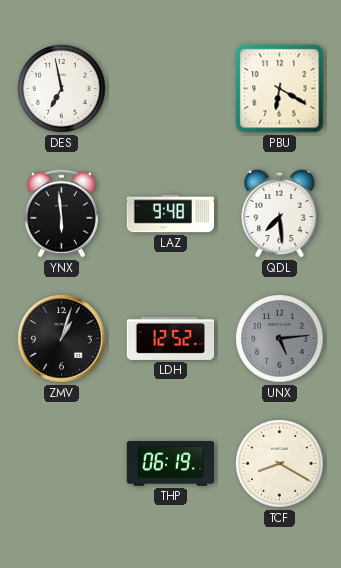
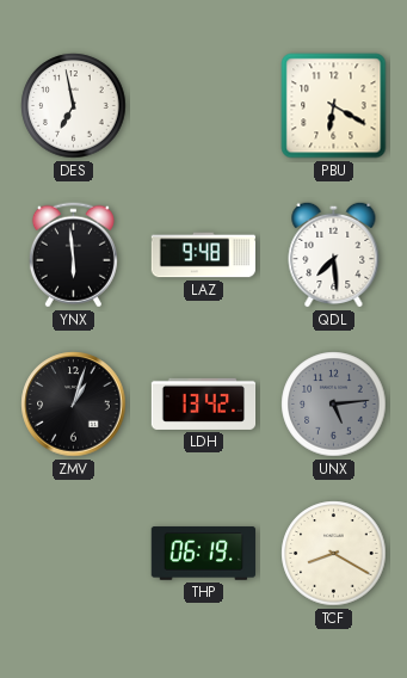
LDH: 12:52 -> 13:42
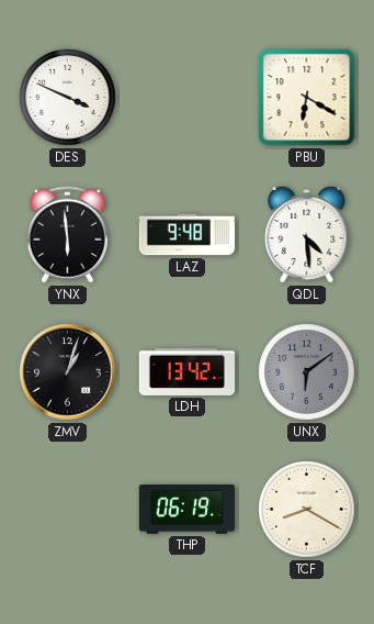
DES: 6:58 -> 3:49
QDL: 7:29 -> 4:29
UNX: 5:14 -> 6:09
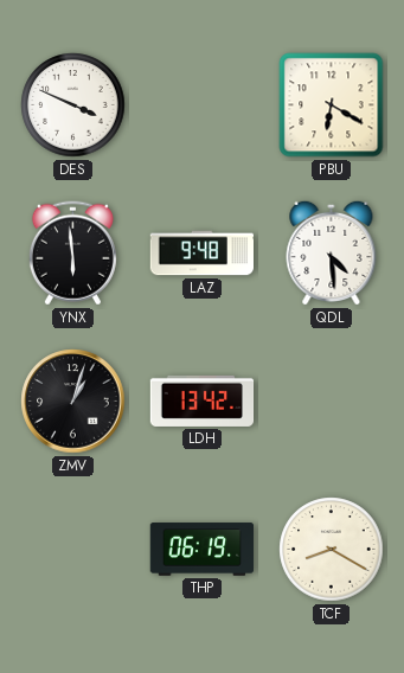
UNX: 6:09 -> none
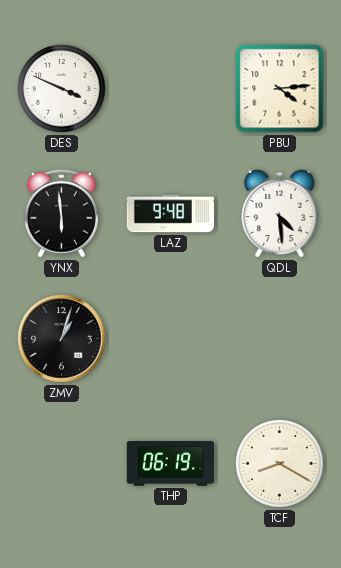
PBU: 6:20 -> 4:14
LDH: 13:42 -> none
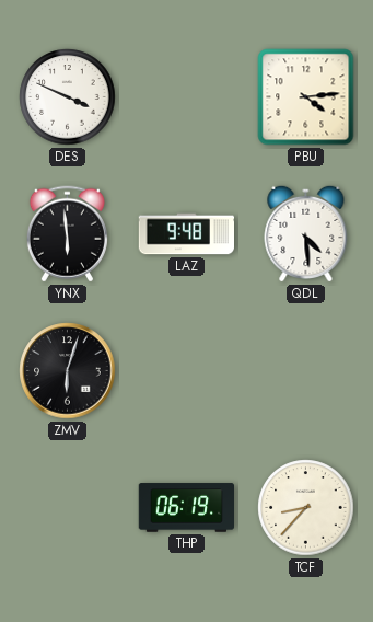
ZMV: 1:03 -> 6:03
TCF: 8:20 -> 8:37
